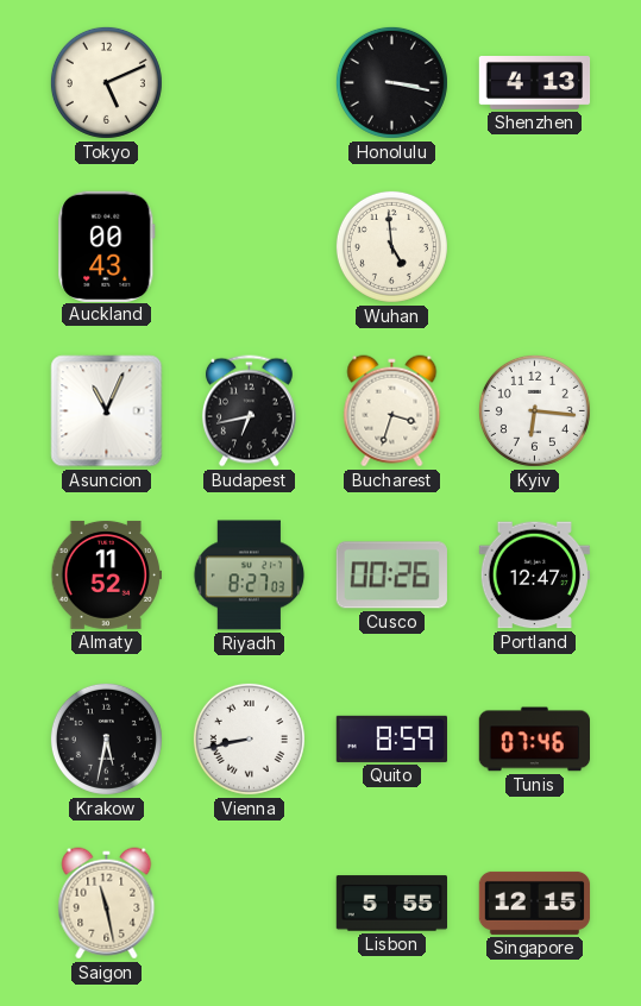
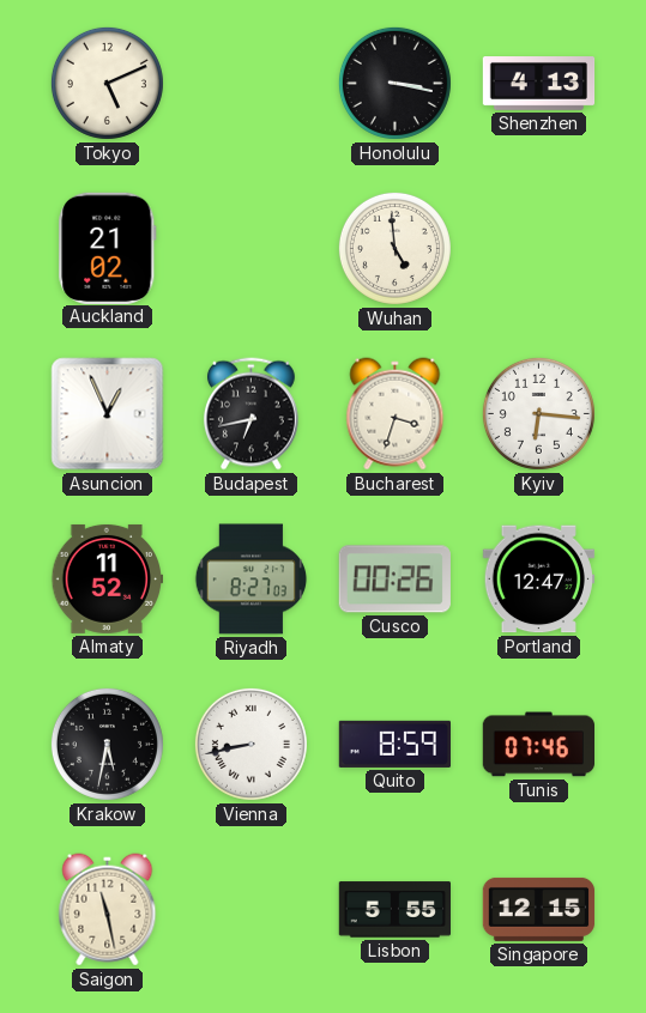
Auckland: 00:43 -> 21:02
Asuncion: 11:04 -> 12:56
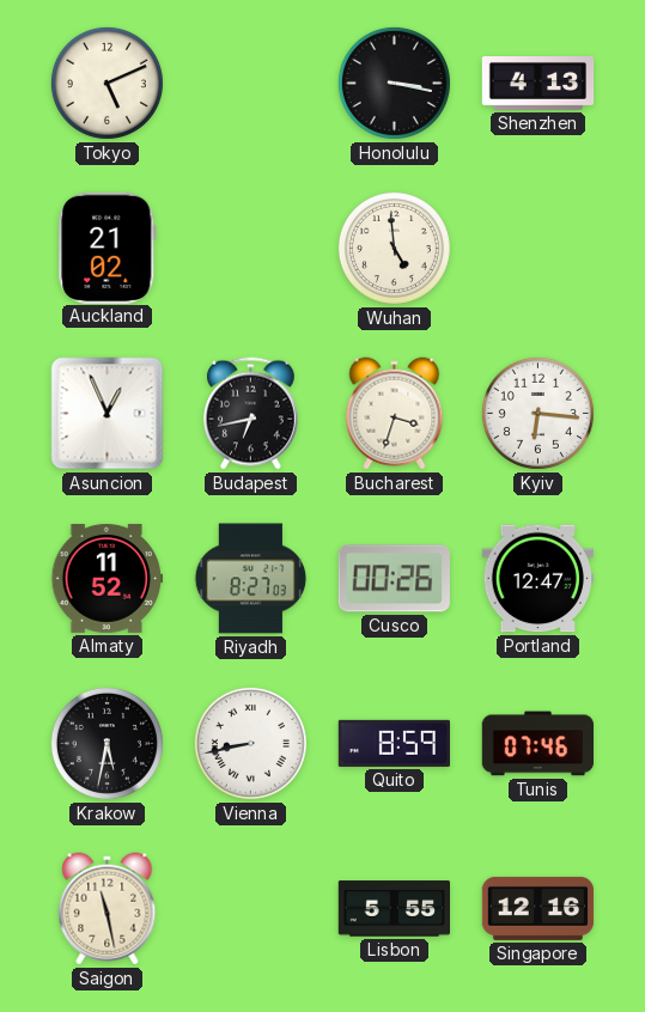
Singapore: 12:15 -> 12:16
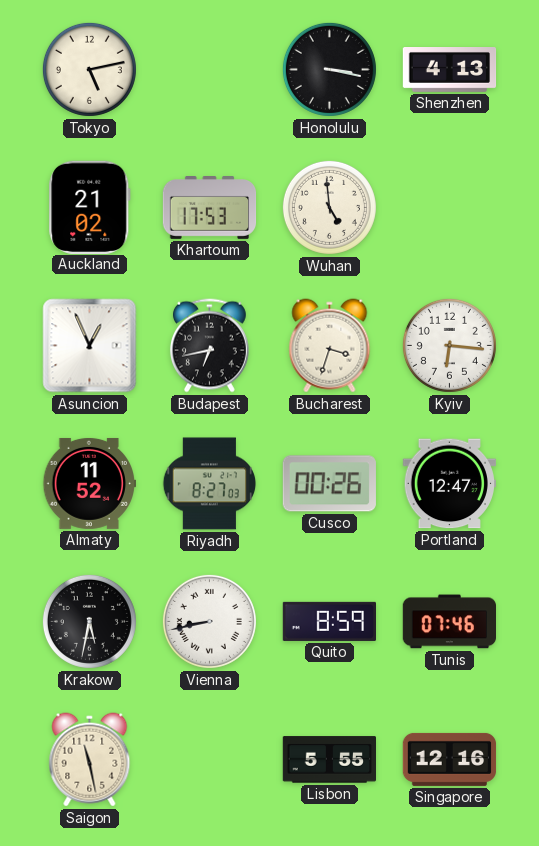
Tokyo: 5:11 -> 5:13
Khartoum: none -> 17:53
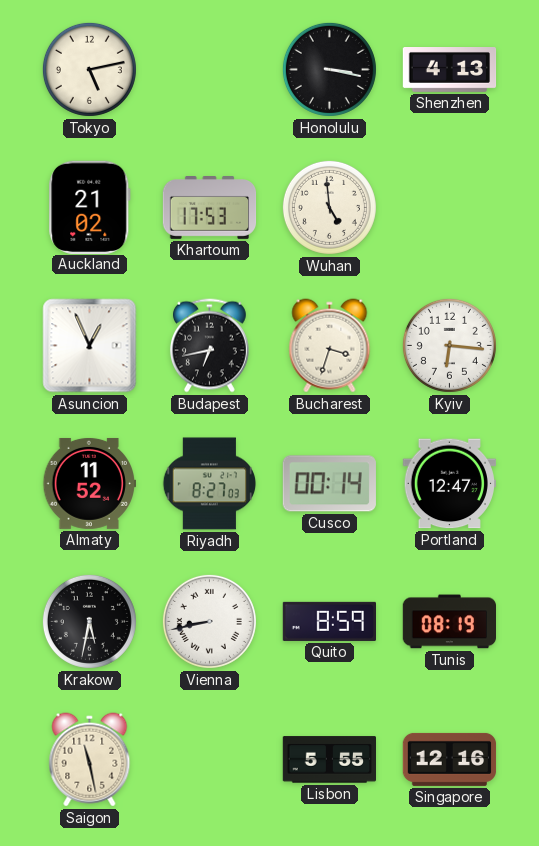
Cusco: 00:26 -> 00:14
Tunis: 07:46 -> 08:19
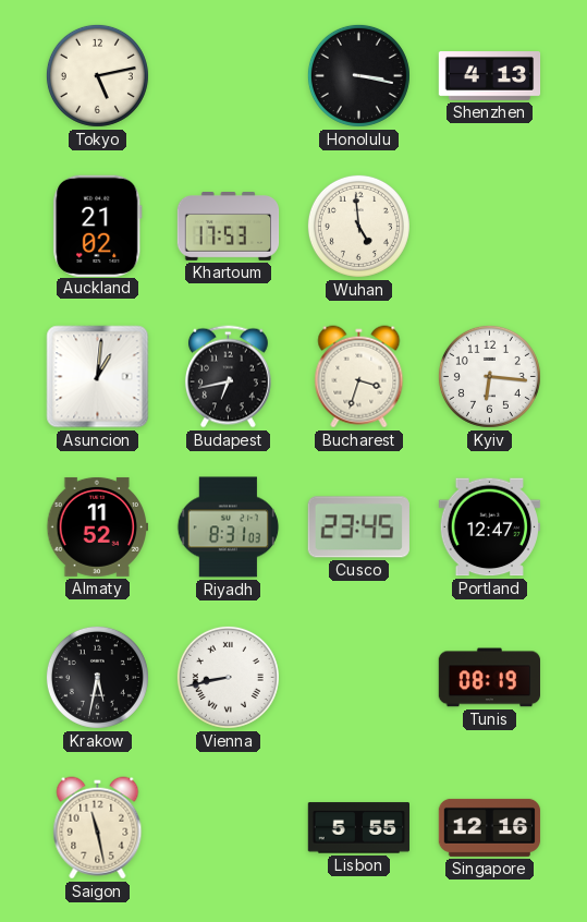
Asuncion: 12:56 -> 1:01
Riyadh: 8:27 -> 8:31
Cusco: 00:14 -> 23:45
Quito: 8:59 -> none
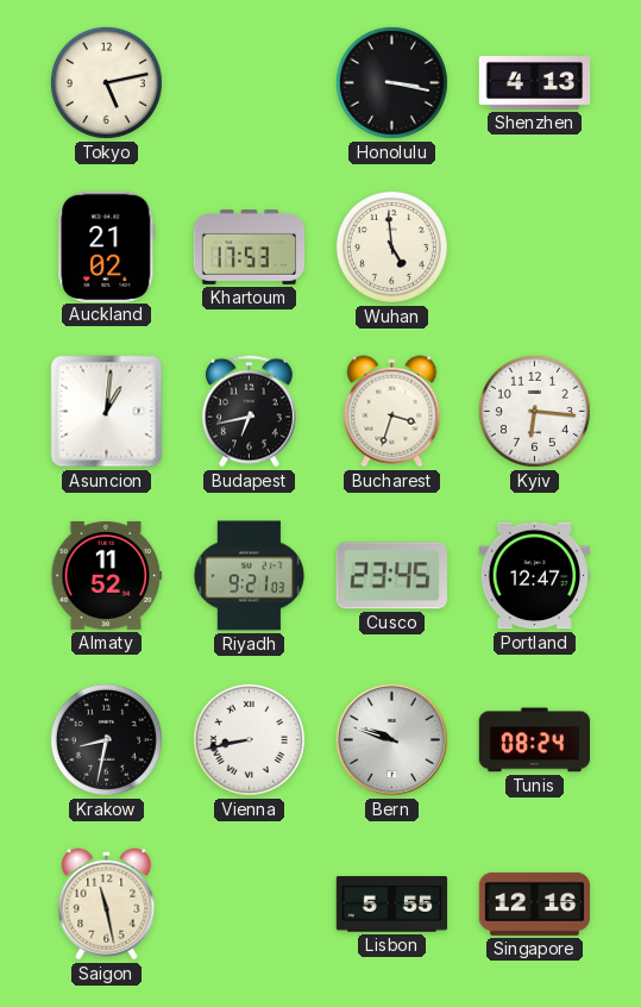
Riyadh: 8:31 -> 9:21
Krakow: 5:32 -> 8:32
Bern: none -> 9:48
Tunis: 08:19 -> 08:24
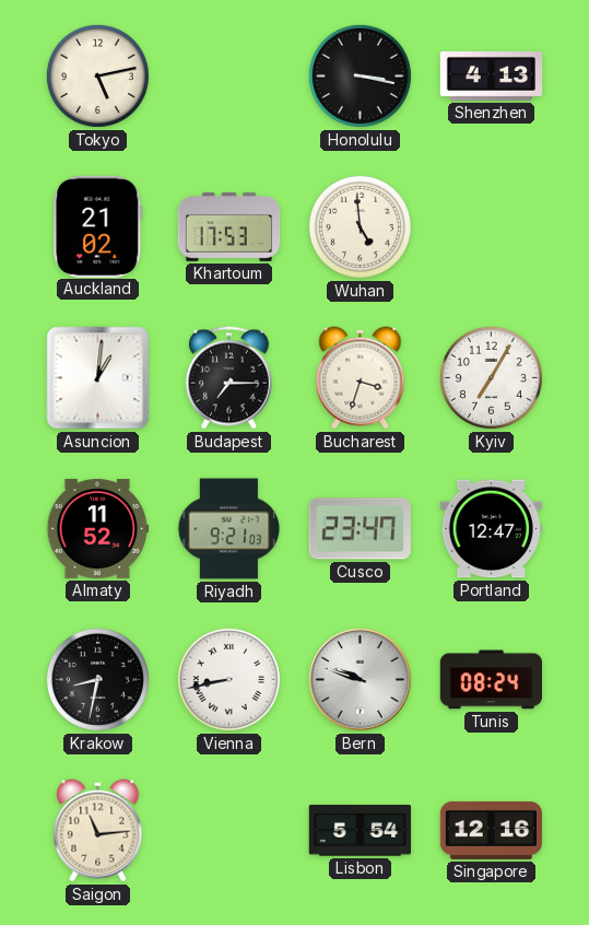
Budapest: 6:43 -> 7:15
Kyiv: 6:16 -> 7:05
Cusco: 23:45 -> 23:47
Saigon: 11:28 -> 11:14
Lisbon: 5:55 -> 5:54
